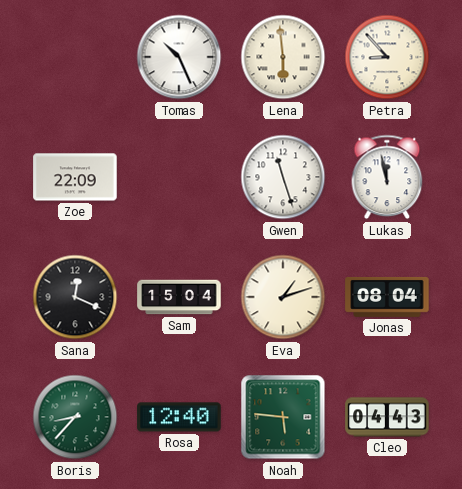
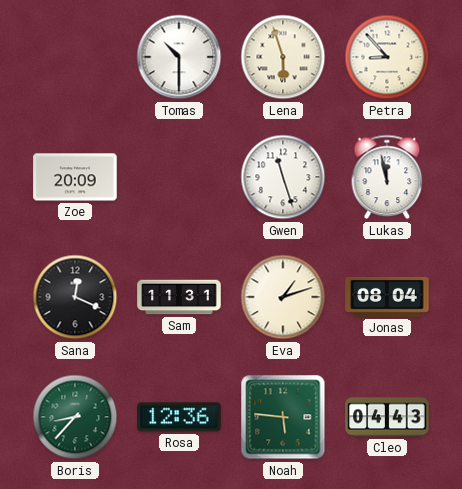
Tomas: 10:26 -> 10:30
Lena: 5:59 -> 5:57
Zoe: 22:09 -> 20:09
Sam: 15:04 -> 11:31
Rosa: 12:40 -> 12:36
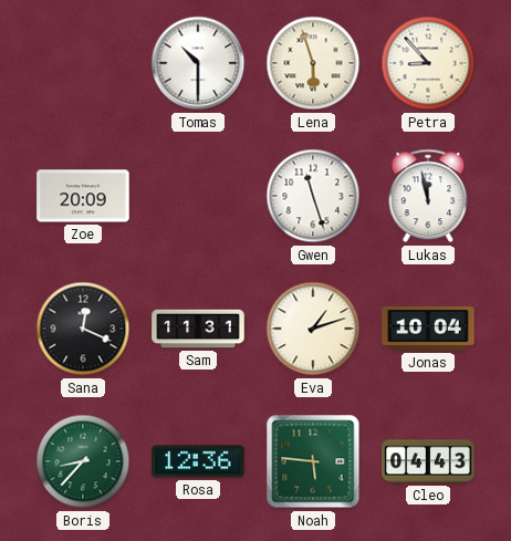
Jonas: 08:04 -> 10:04
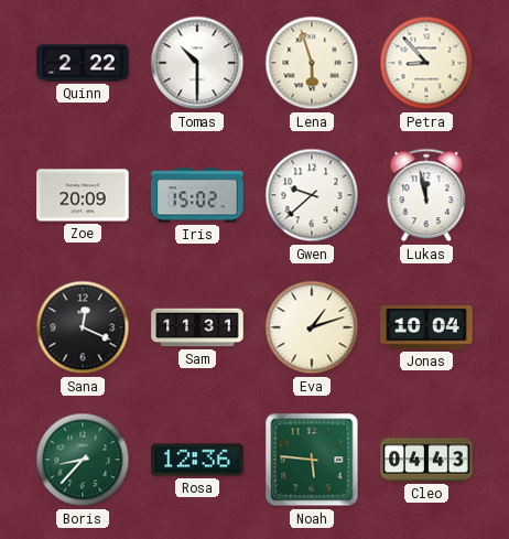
Quinn: none -> 2:22
Iris: none -> 15:02
Gwen: 11:27 -> 9:38
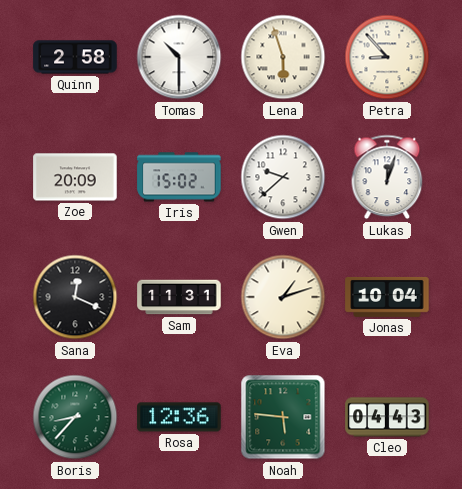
Quinn: 2:22 -> 2:58
Lukas: 11:58 -> 12:03
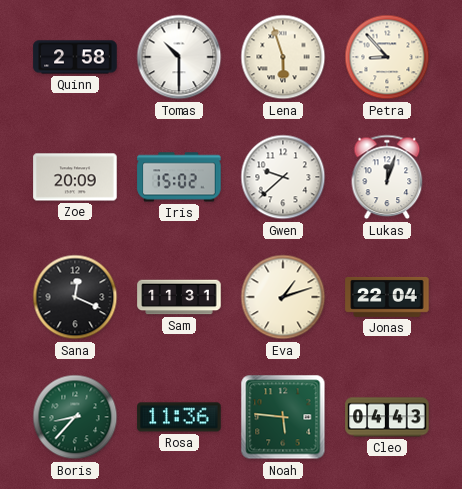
Jonas: 10:04 -> 22:04
Rosa: 12:36 -> 11:36
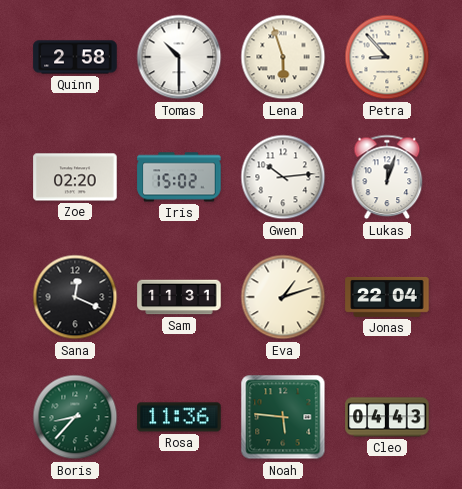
Zoe: 20:09 -> 02:20
Gwen: 9:38 -> 10:14
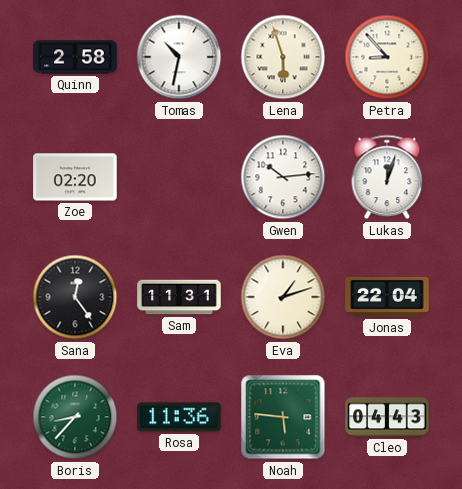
Tomas: 10:30 -> 10:32
Iris: 15:02 -> none
Sana: 12:19 -> 12:24
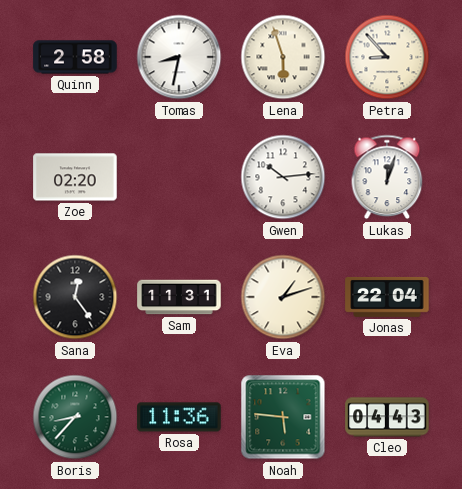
Tomas: 10:32 -> 8:32
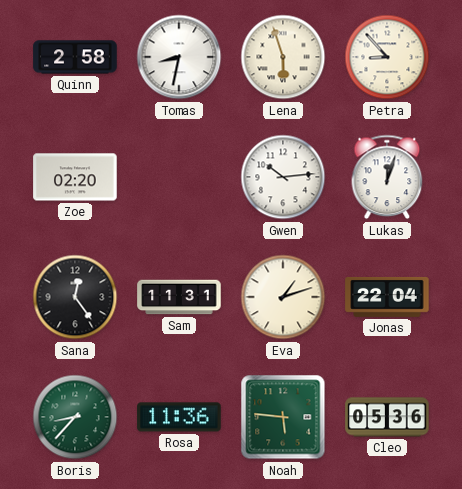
Cleo: 04:43 -> 05:36
